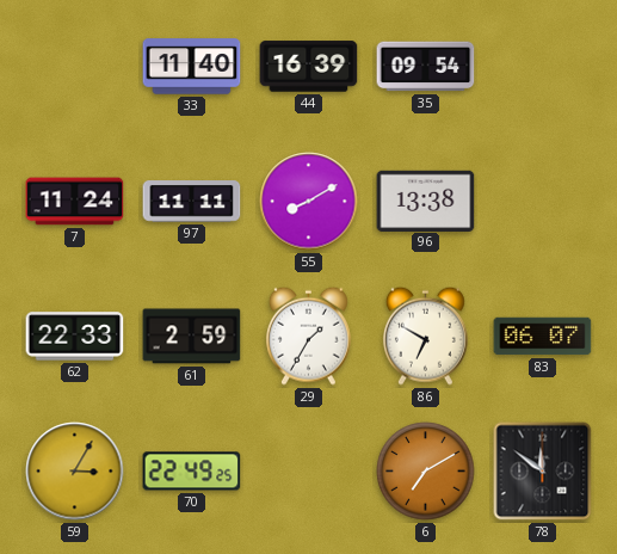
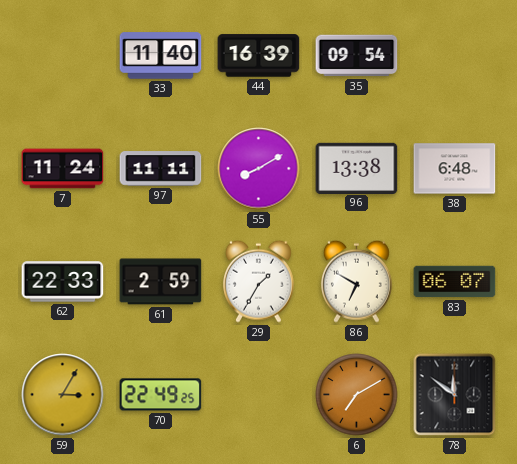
38: none -> 6:48
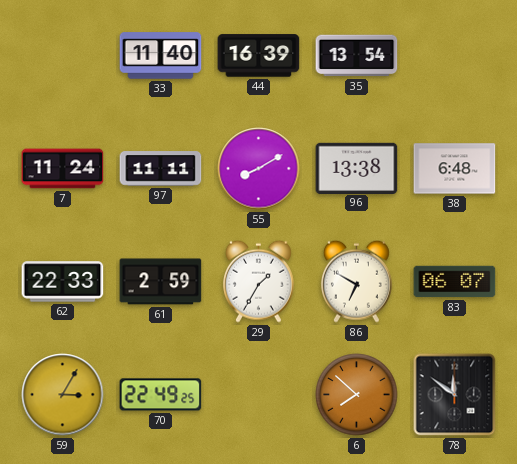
35: 09:54 -> 13:54
6: 7:10 -> 7:52
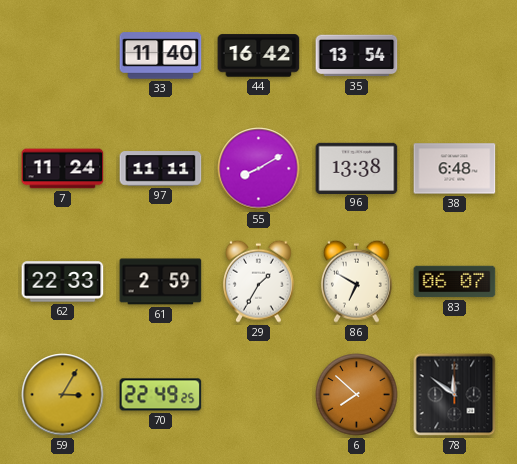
44: 16:39 -> 16:42
